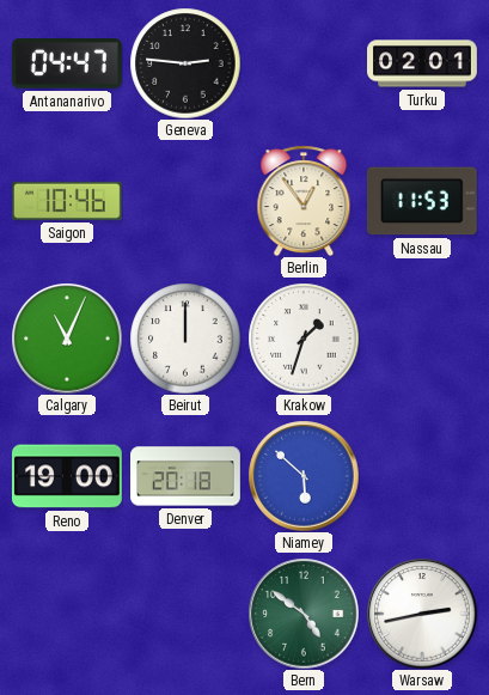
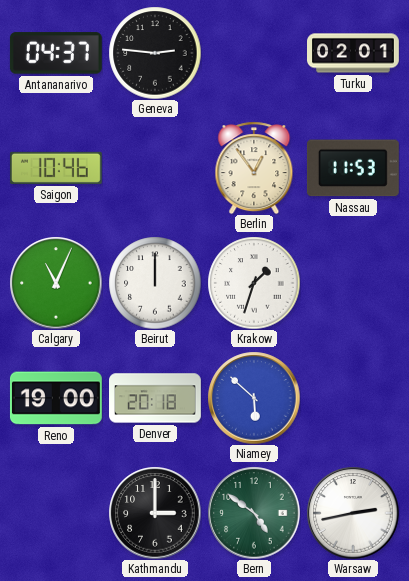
Antananarivo: 04:47 -> 04:37
Kathmandu: none -> 3:00
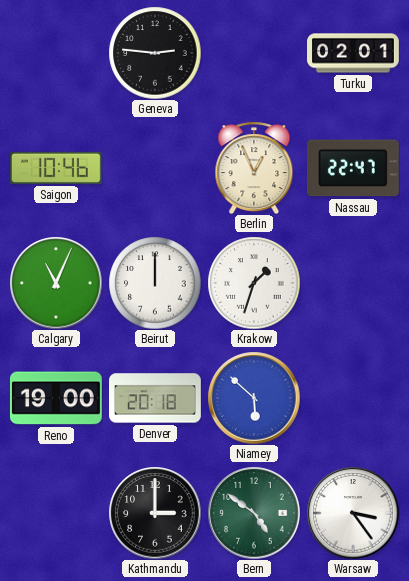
Antananarivo: 04:37 -> none
Berlin: 12:54 -> 12:56
Nassau: 11:53 -> 22:47
Warsaw: 2:43 -> 3:24
